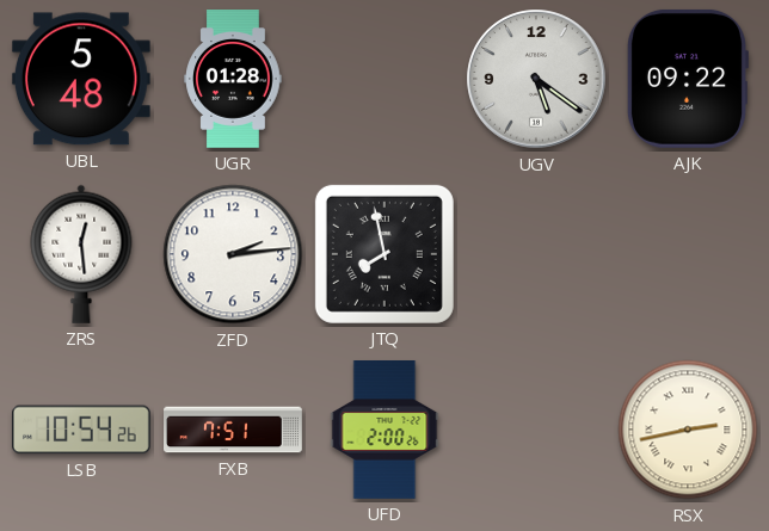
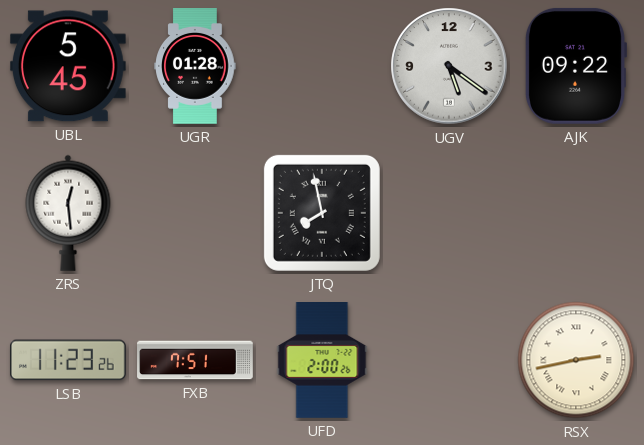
UBL: 5:48 -> 5:45
ZFD: 2:14 -> none
LSB: 10:54 -> 11:23
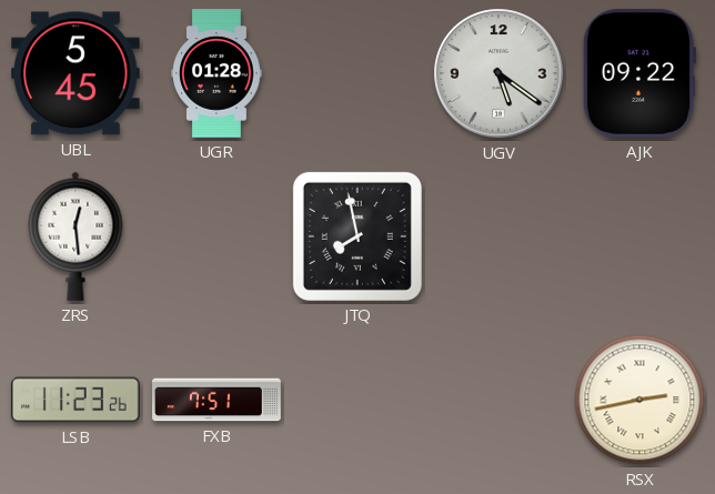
UFD: 2:00 -> none
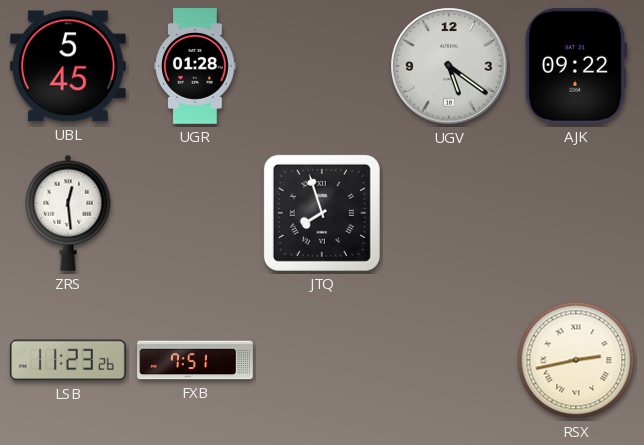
JTQ: 7:58 -> 7:57
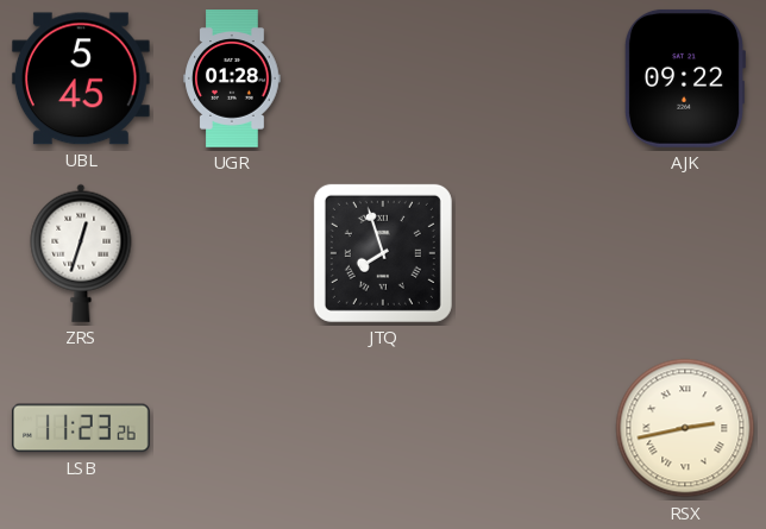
UGV: 5:21 -> none
ZRS: 12:29 -> 12:33
FXB: 7:51 -> none
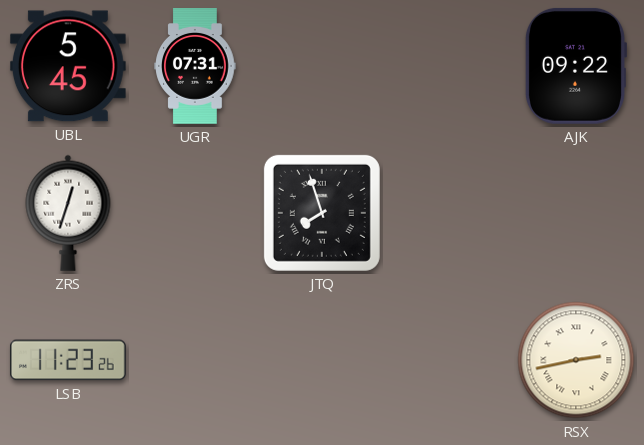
UGR: 01:28 -> 07:31
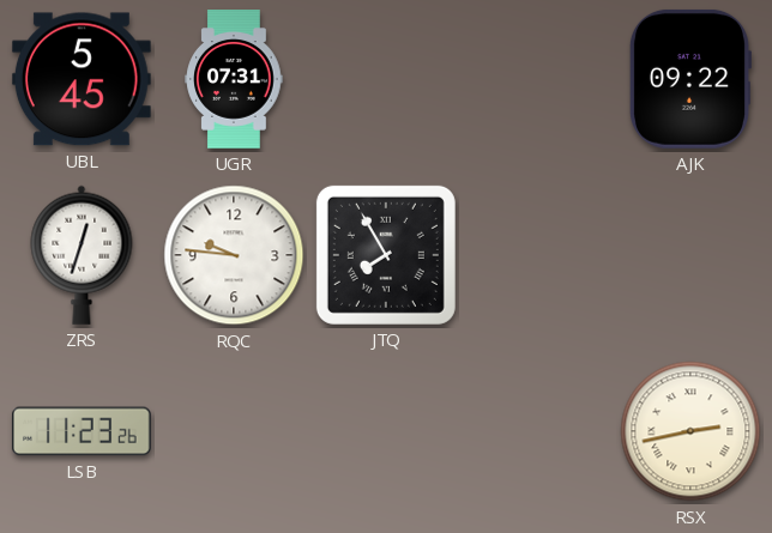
RQC: none -> 9:46
JTQ: 7:57 -> 7:55
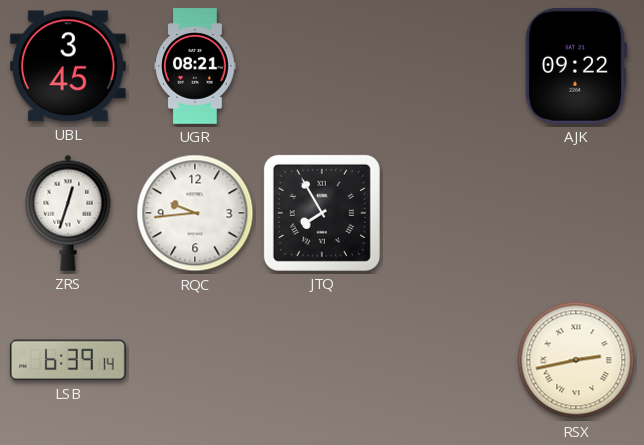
UBL: 5:45 -> 3:45
UGR: 07:31 -> 08:21
RQC: 9:46 -> 9:44
LSB: 11:23 -> 6:39
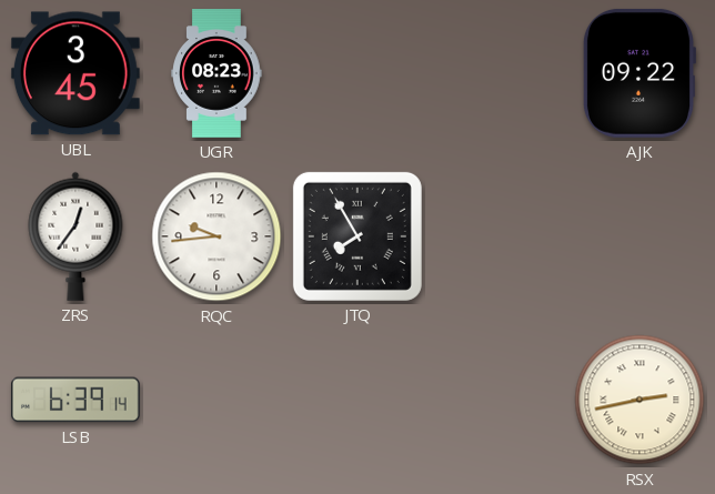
UGR: 08:21 -> 08:23
ZRS: 12:33 -> 12:36
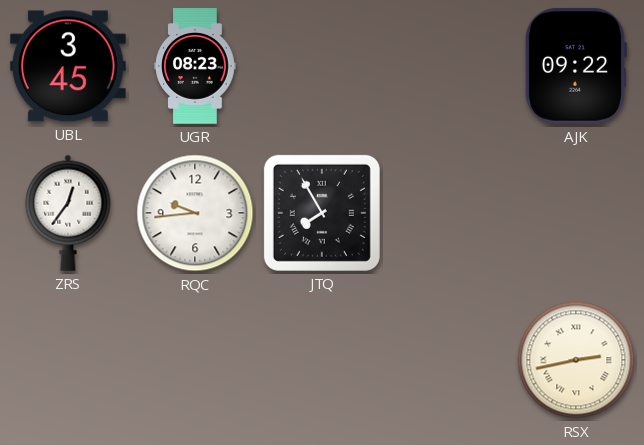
LSB: 6:39 -> none
